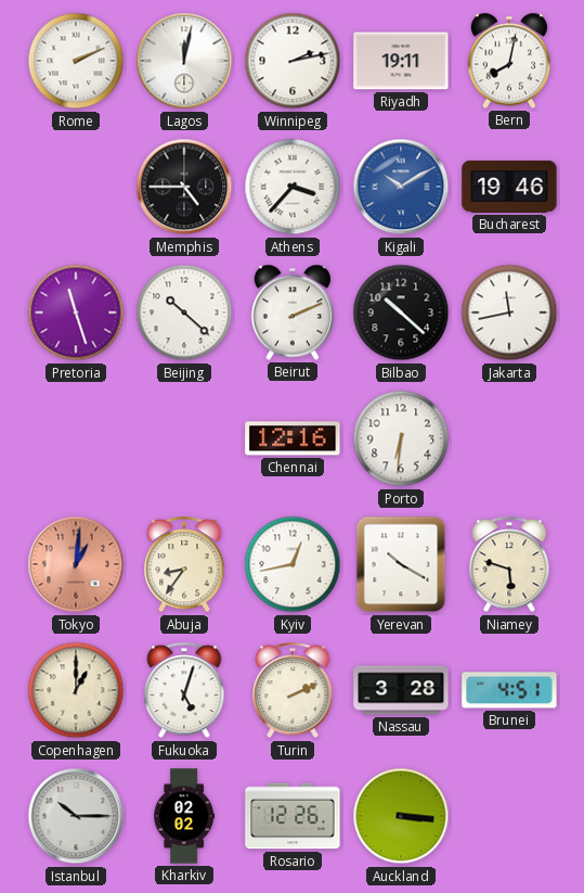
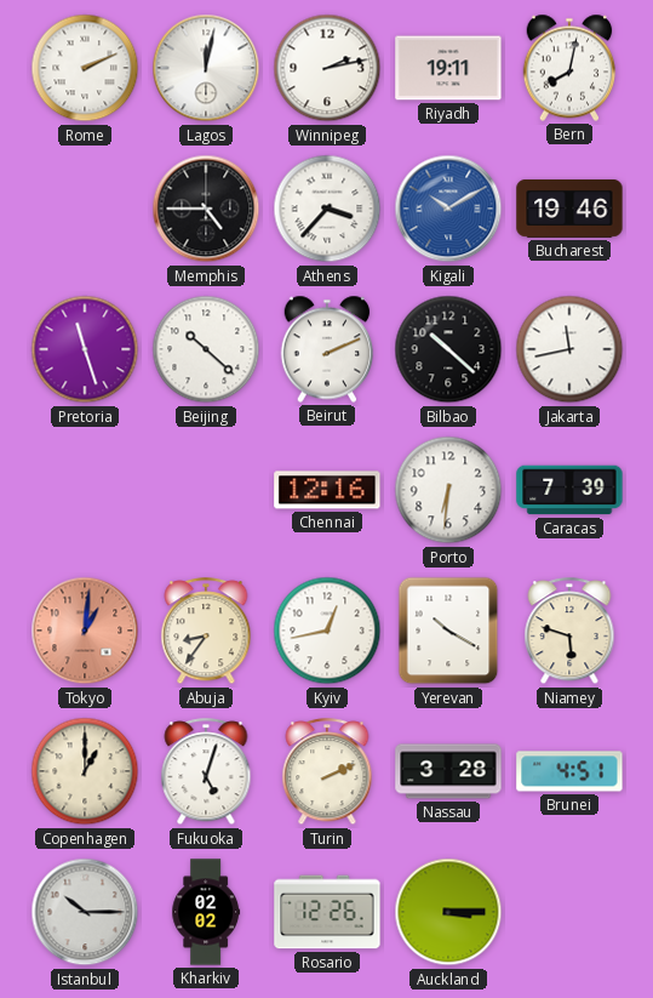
Caracas: none -> 7:39
Auckland: 3:16 -> 3:15
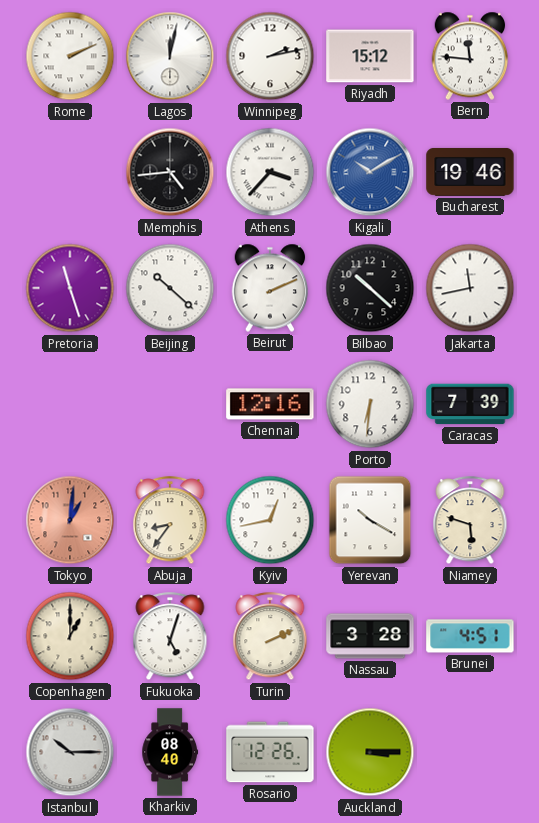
Riyadh: 19:11 -> 15:12
Bern: 8:02 -> 11:46
Memphis: 4:45 -> 4:44
Kharkiv: 02:02 -> 08:40
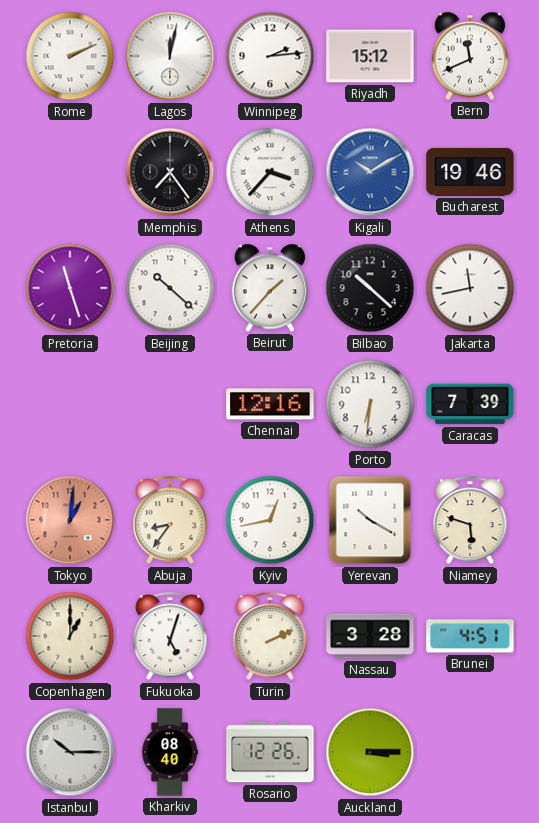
Winnipeg: 2:13 -> 2:14
Bern: 11:46 -> 11:41
Memphis: 4:44 -> 7:24
Beirut: 2:11 -> 1:37
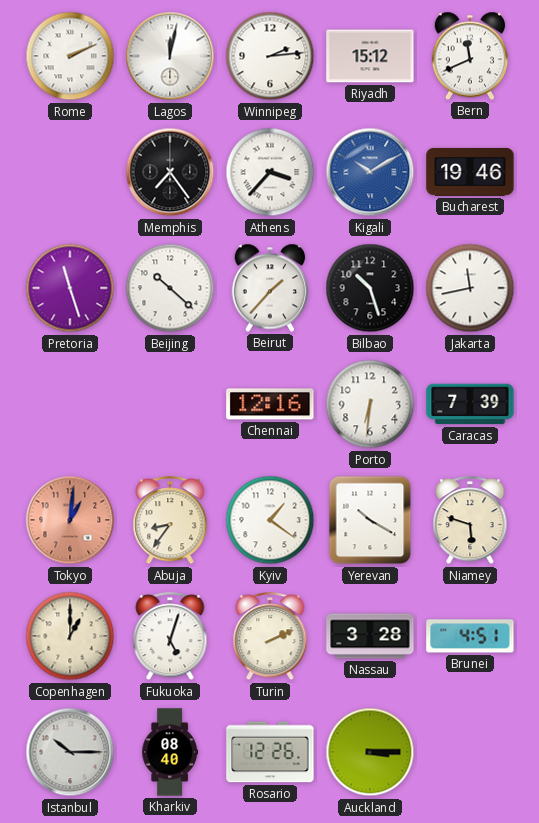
Bilbao: 10:22 -> 10:27
Kyiv: 12:43 -> 1:21
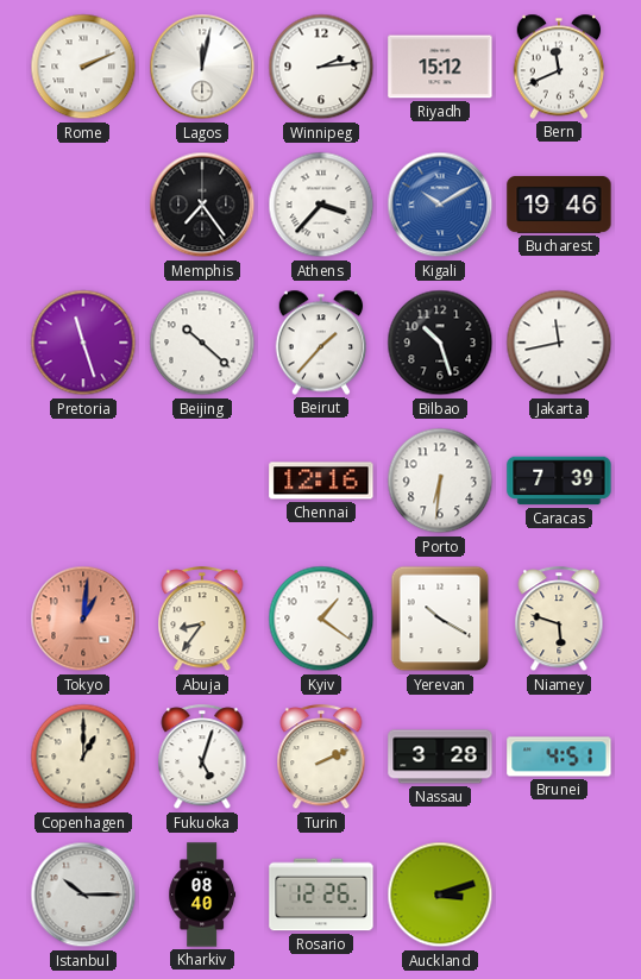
Auckland: 3:15 -> 3:12
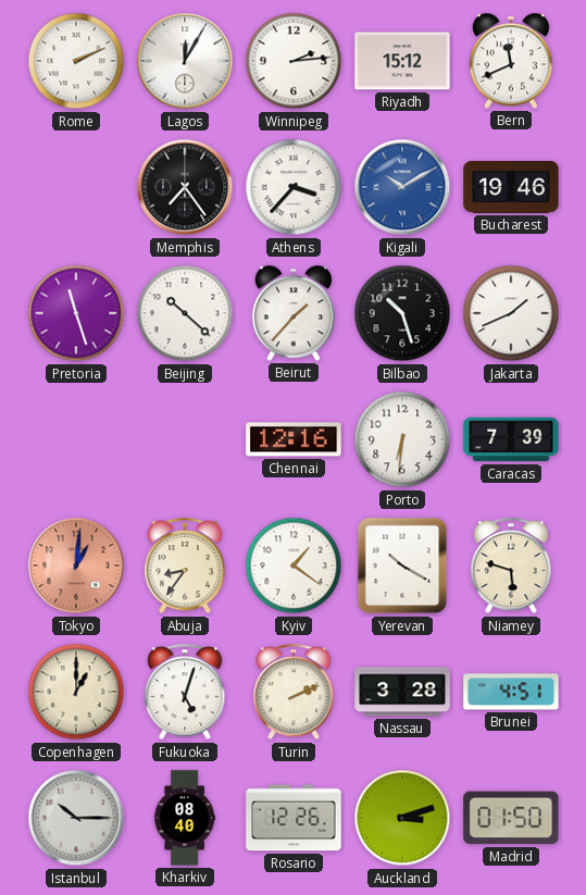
Lagos: 12:02 -> 12:05
Jakarta: 11:43 -> 1:41
Madrid: none -> 01:50
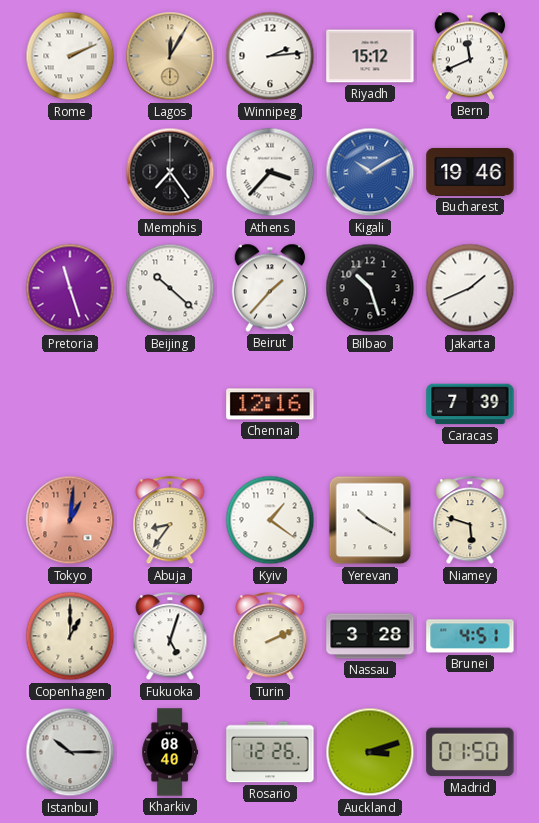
Lagos dial: white -> champagne
Porto: 6:31 -> none
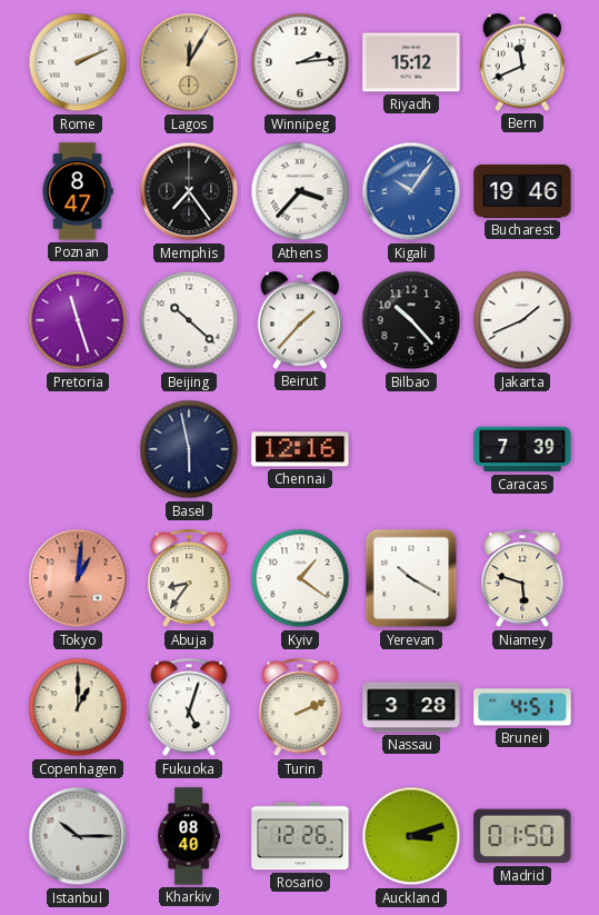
Poznan: none -> 8:47
Kigali: 10:10 -> 10:06
Bilbao: 10:27 -> 10:23
Basel: none -> 5:58
